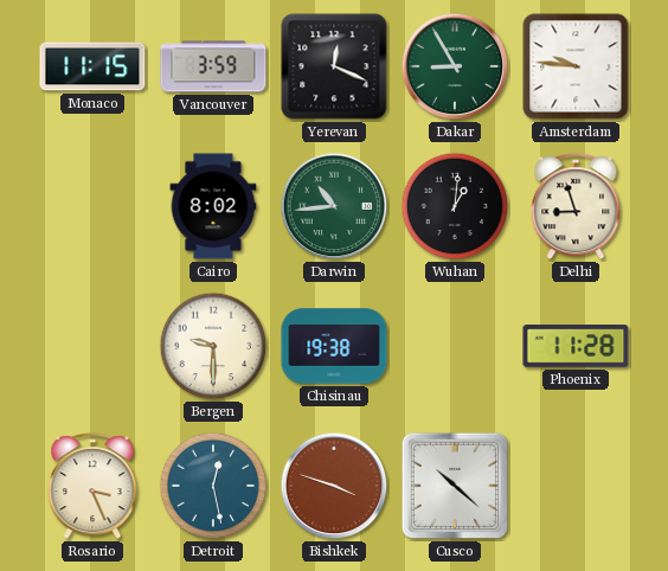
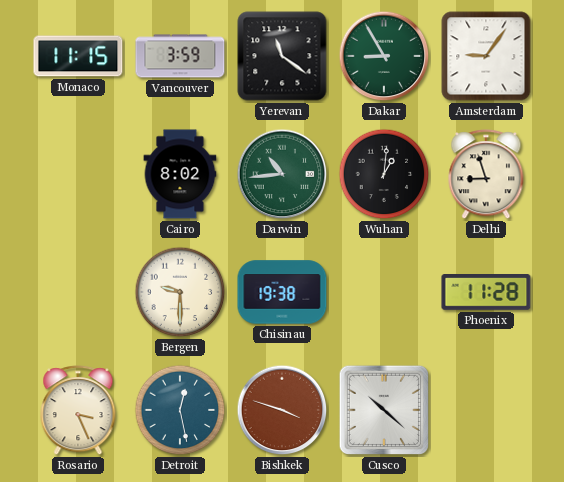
Yerevan: 12:19 -> 11:21
Amsterdam: 9:46 -> 9:06
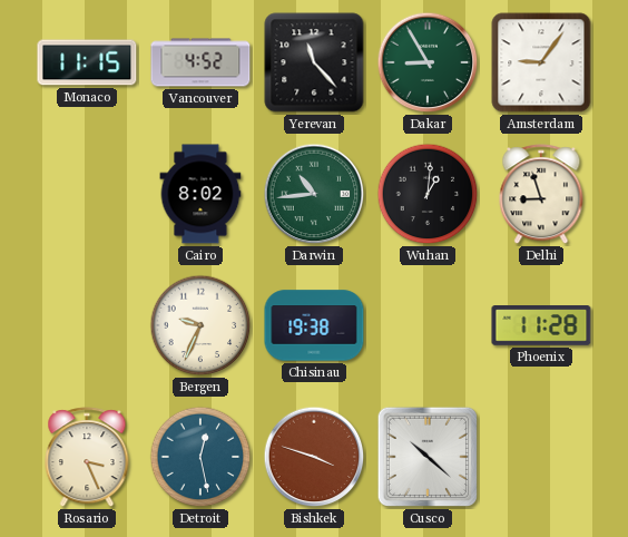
Vancouver: 3:59 -> 4:52
Yerevan: 11:21 -> 11:23
Bergen: 9:30 -> 9:34
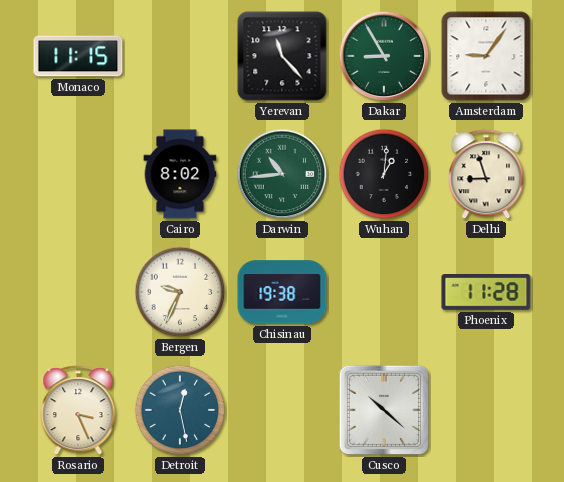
Vancouver: 4:52 -> none
Bishkek: 3:48 -> none
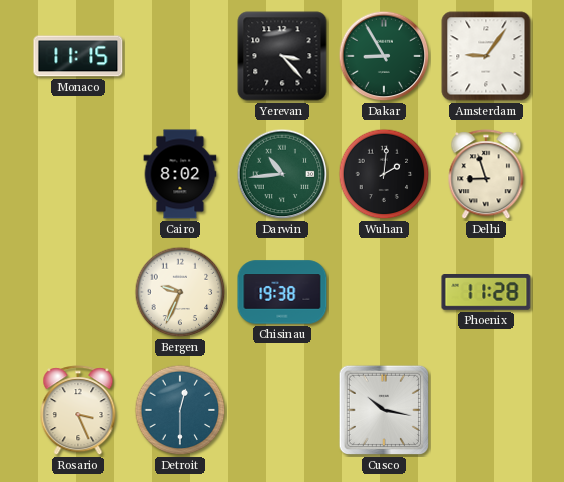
Yerevan: 11:23 -> 3:23
Wuhan: 1:01 -> 2:01
Detroit: 12:28 -> 12:30
Cusco: 10:22 -> 10:17
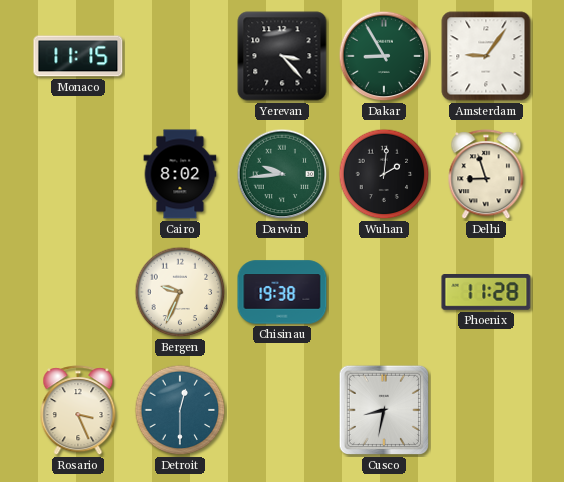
Darwin: 10:44 -> 9:44
Cusco: 10:17 -> 8:32
